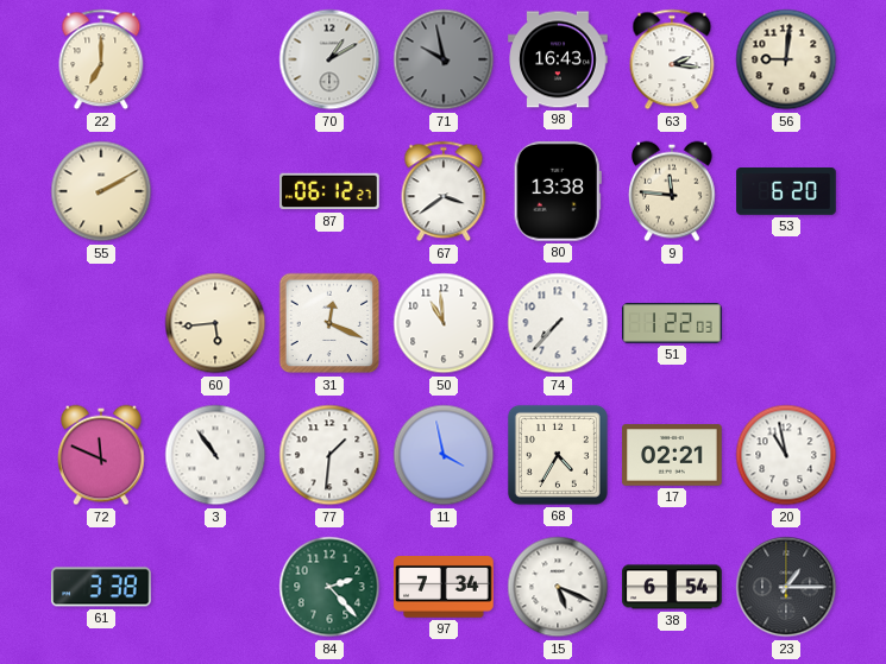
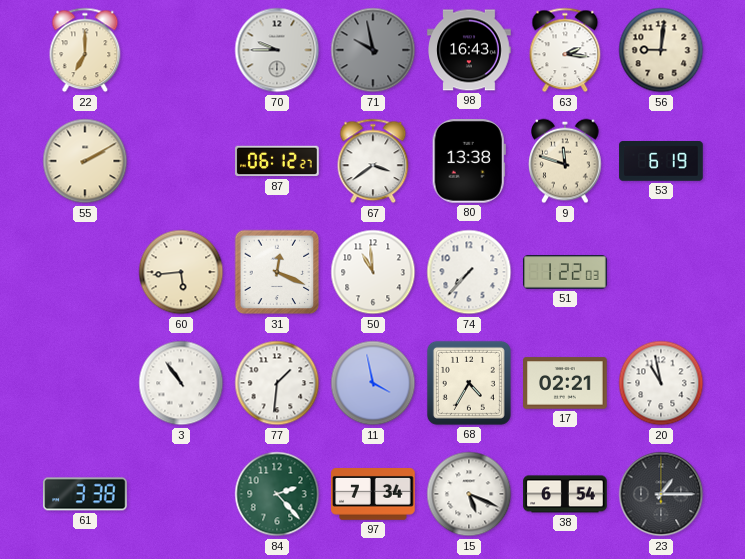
70: 1:10 -> 9:45
9: 11:46 -> 11:48
53: 6:20 -> 6:19
72: 11:49 -> none
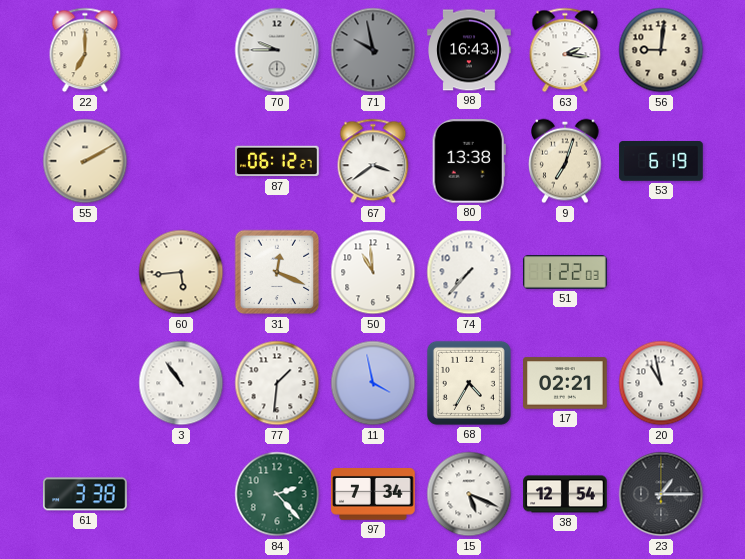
9: 11:48 -> 7:03
38: 6:54 -> 12:54
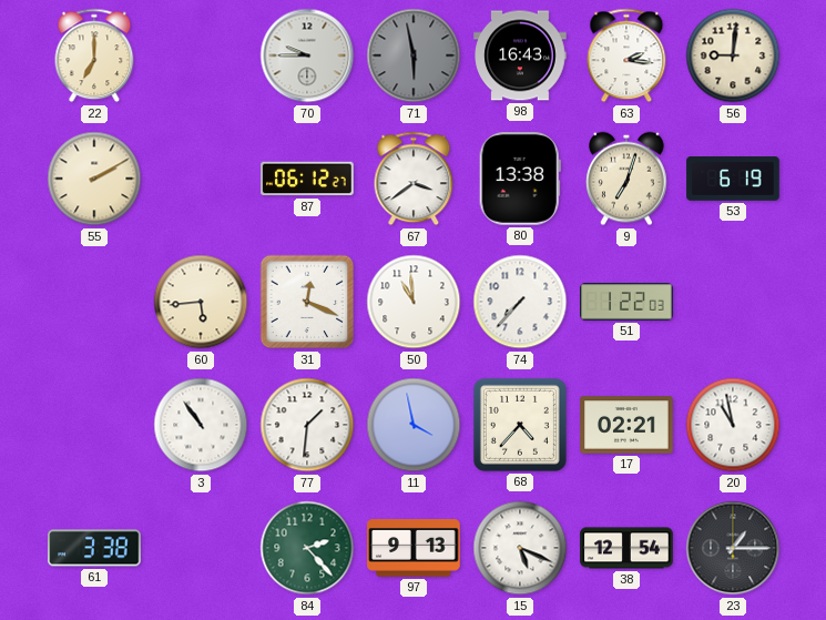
71: 9:58 -> 5:58
68: 4:35 -> 4:37
97: 7:34 -> 9:13
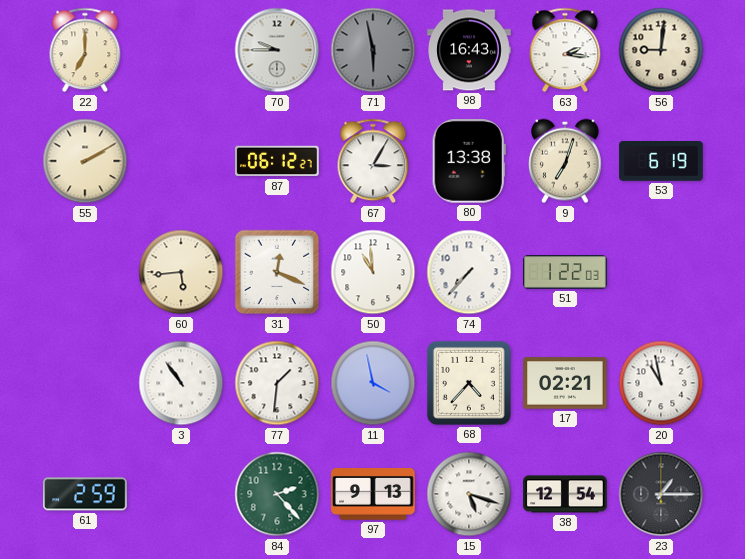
67: 3:39 -> 3:05
61: 3:38 -> 2:59
15: 5:19 -> 5:18
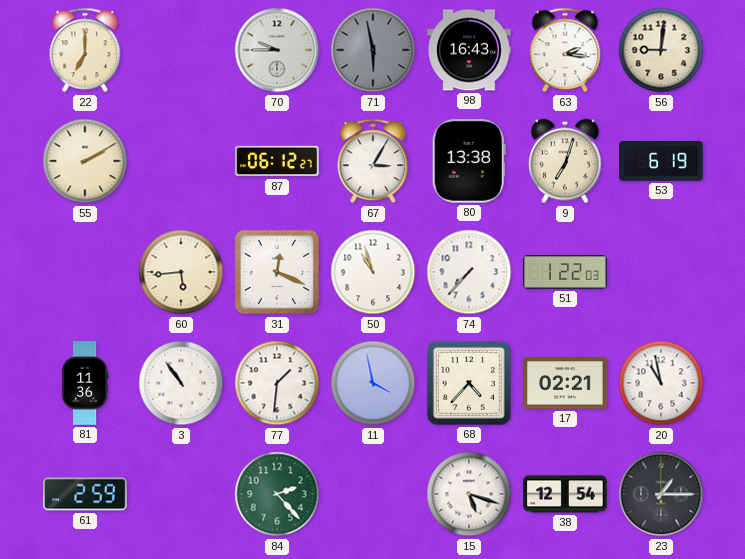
50: 10:59 -> 10:57
81: none -> 11:36
97: 9:13 -> none
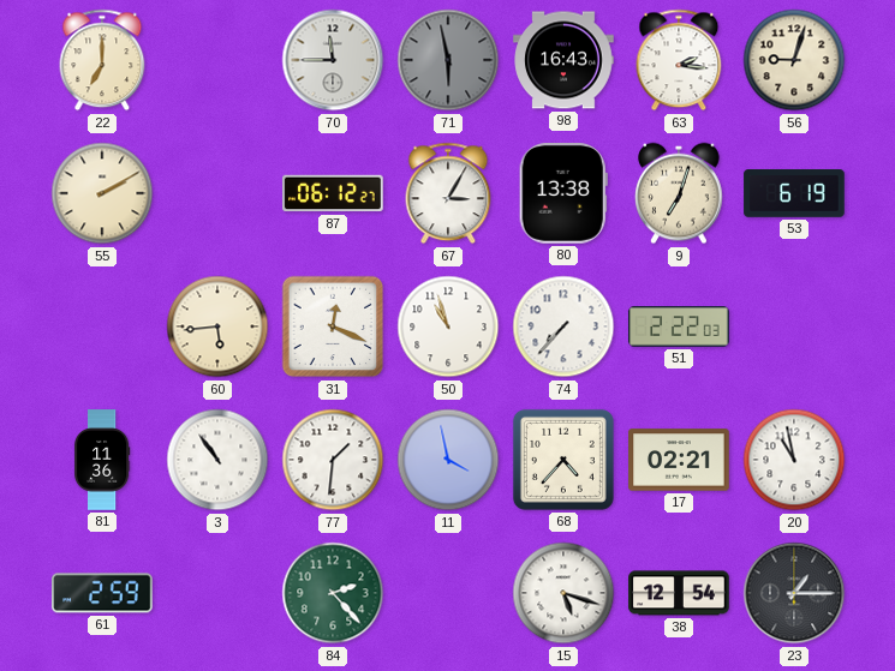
70: 9:45 -> 11:45
56: 9:01 -> 9:03
51: 1:22 -> 2:22
